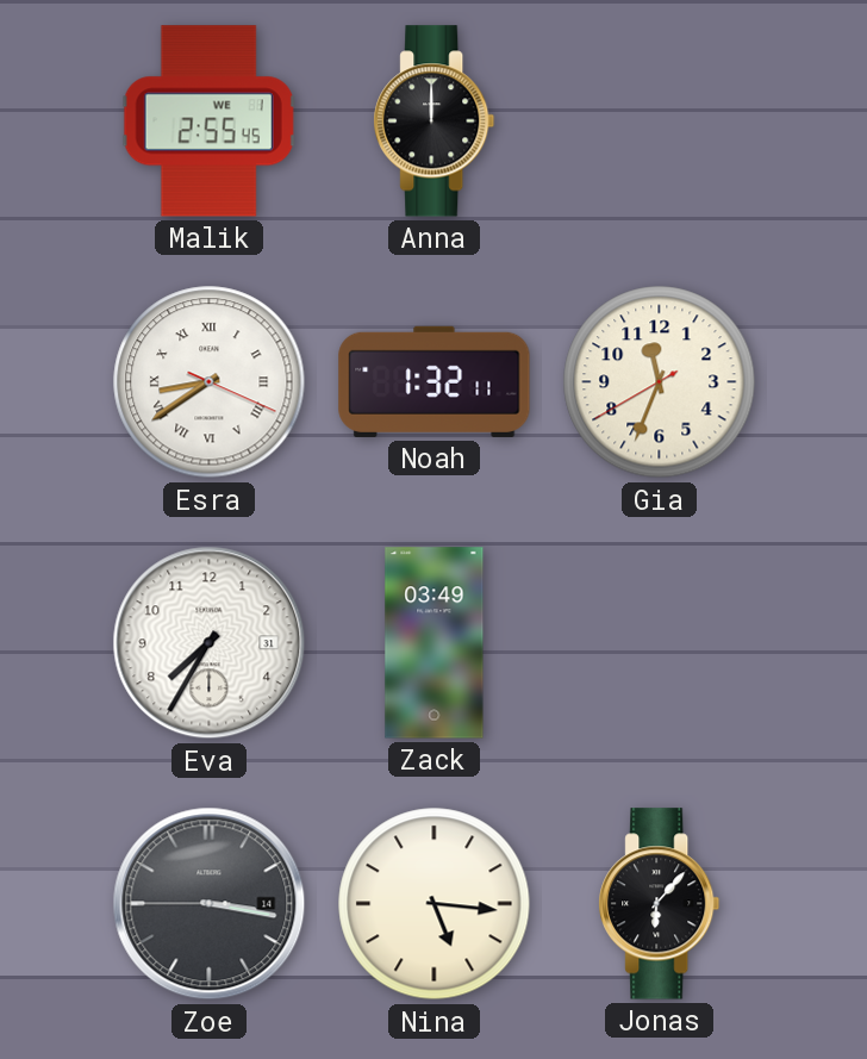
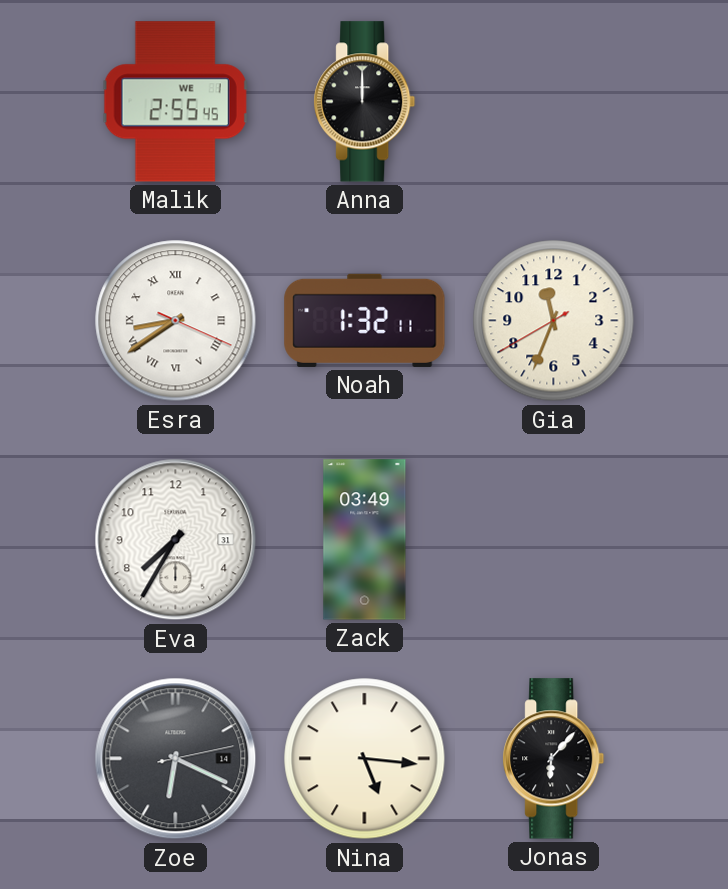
Zoe: 3:16 -> 6:19
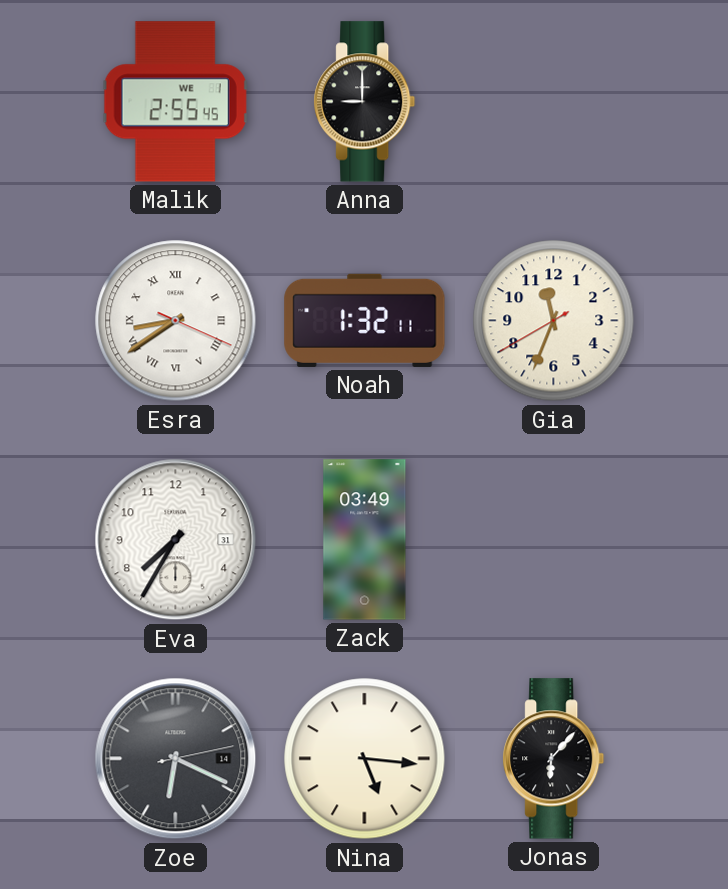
Anna: 12:00 -> 9:00
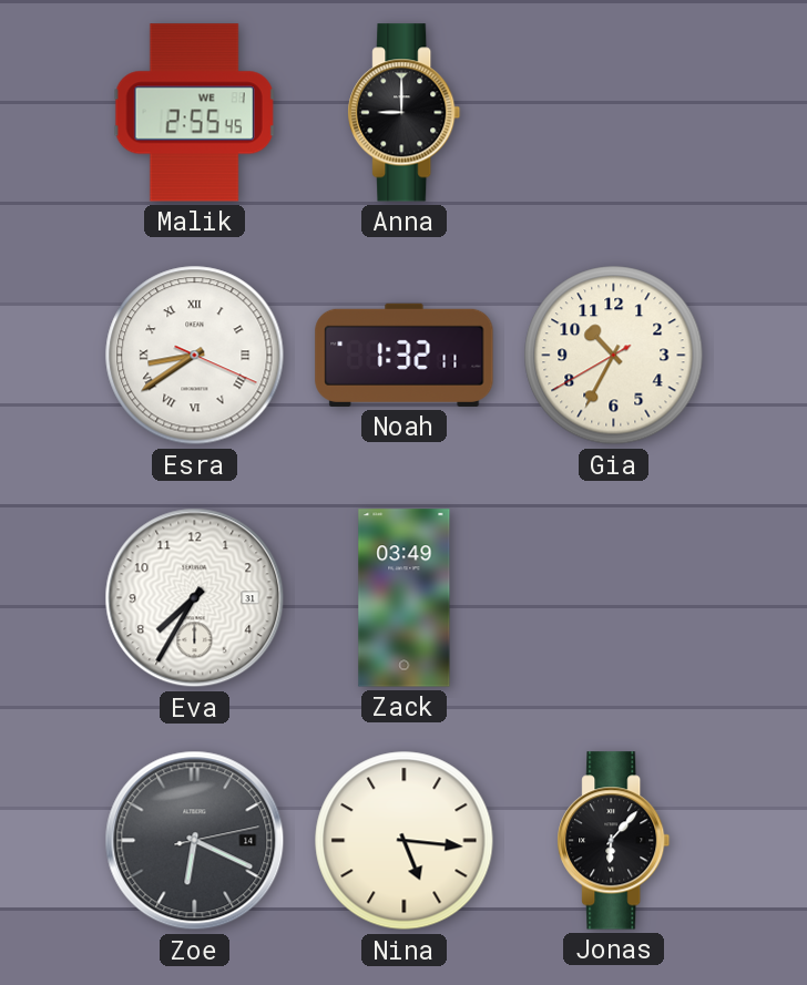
Gia: 11:33 -> 10:34
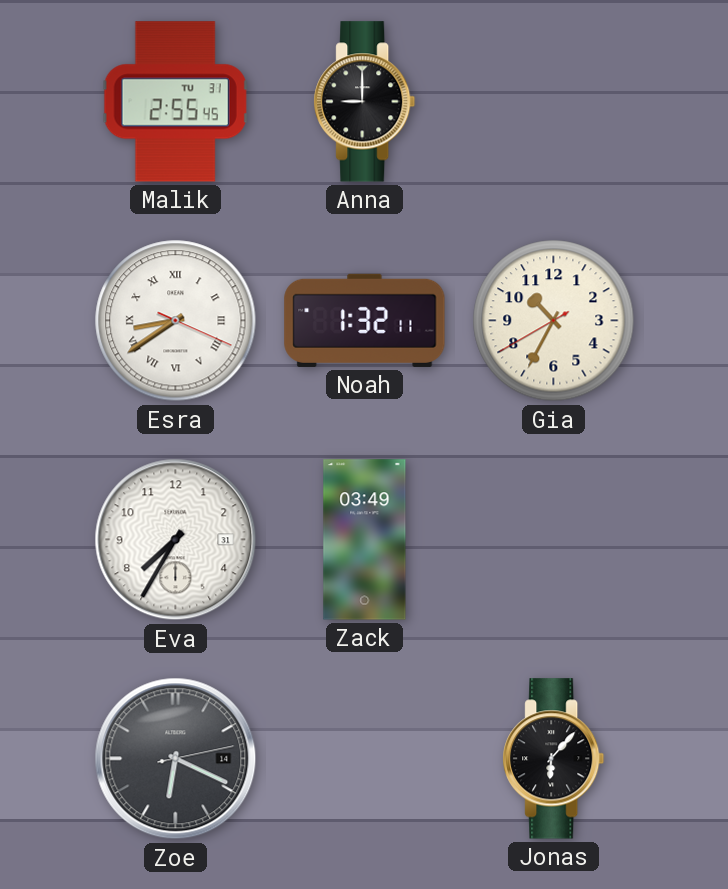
Malik date: WE 1 -> TU 31
Nina: 5:16 -> none
